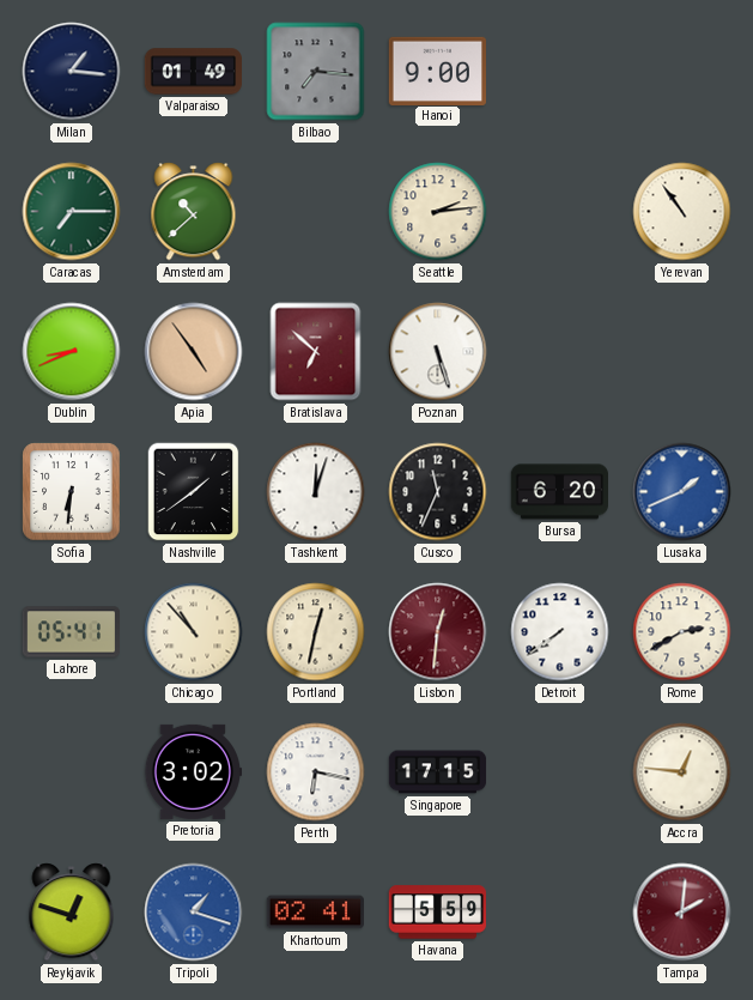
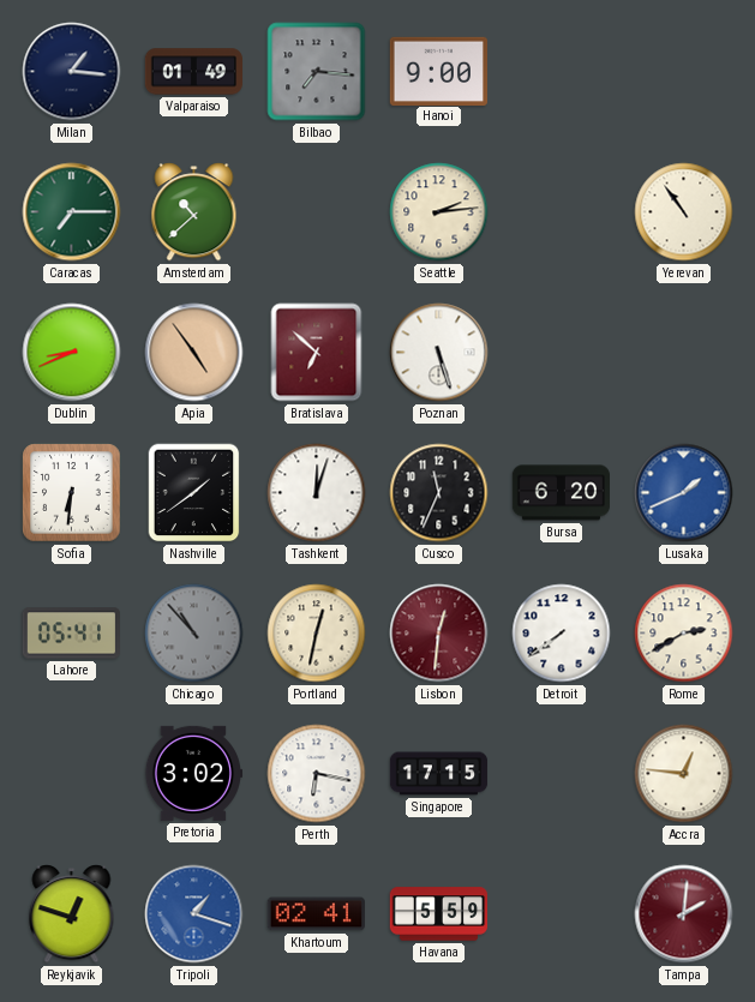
Chicago dial: cream -> grey
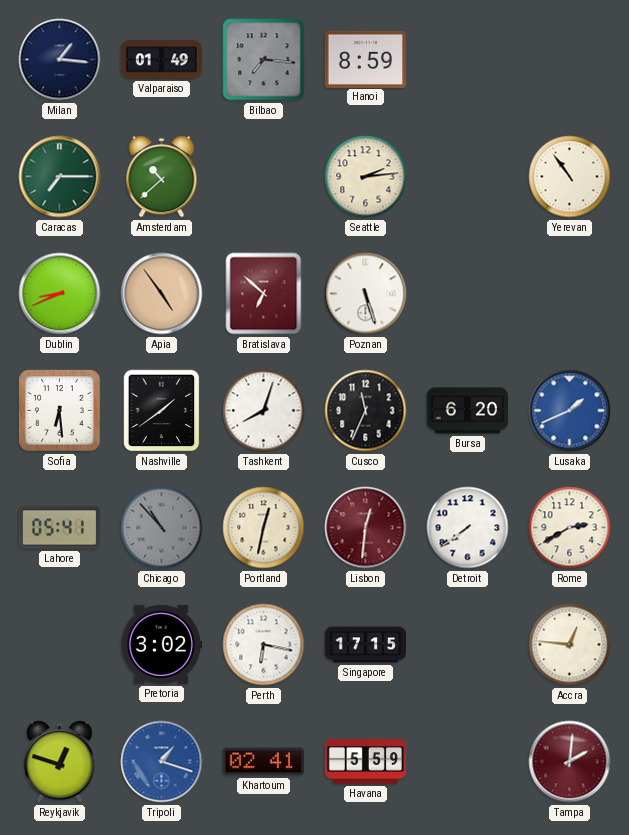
Hanoi: 9:00 -> 8:59
Sofia: 6:31 -> 6:29
Tashkent: 12:03 -> 8:03
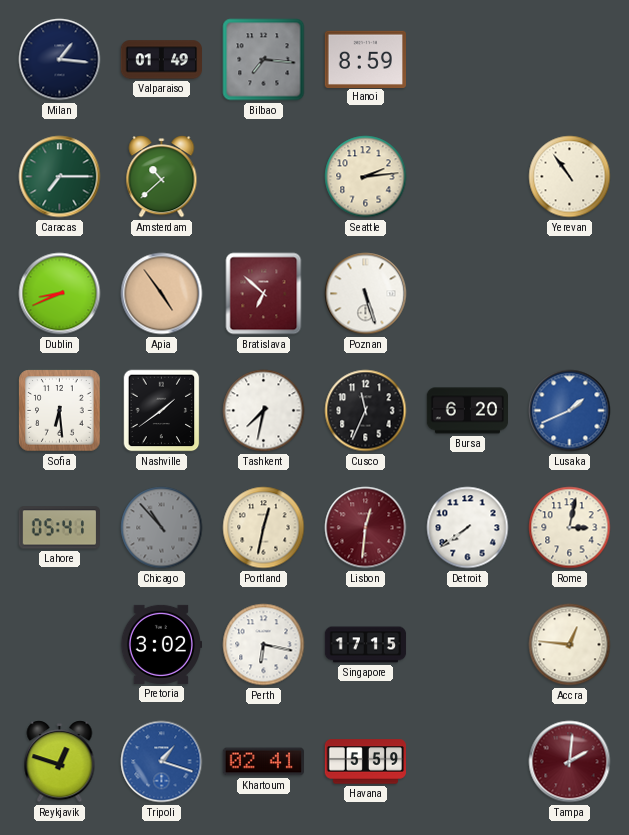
Tashkent: 8:03 -> 7:32
Rome: 2:40 -> 3:02
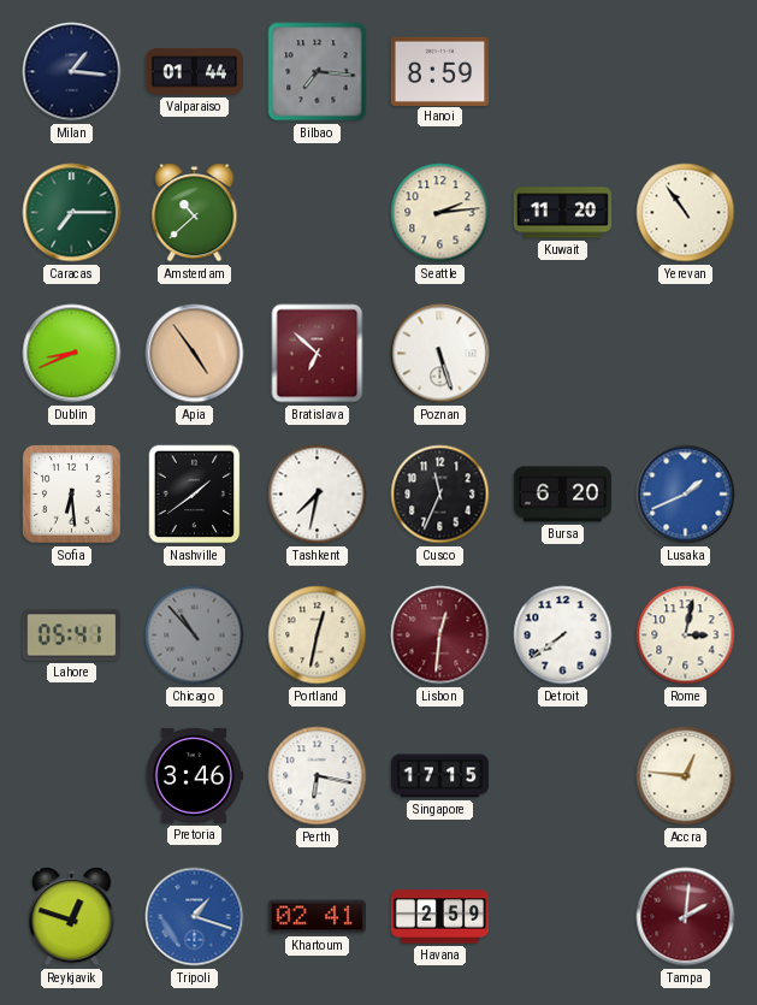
Valparaiso: 01:49 -> 01:44
Kuwait: none -> 11:20
Pretoria: 3:02 -> 3:46
Havana: 5:59 -> 2:59
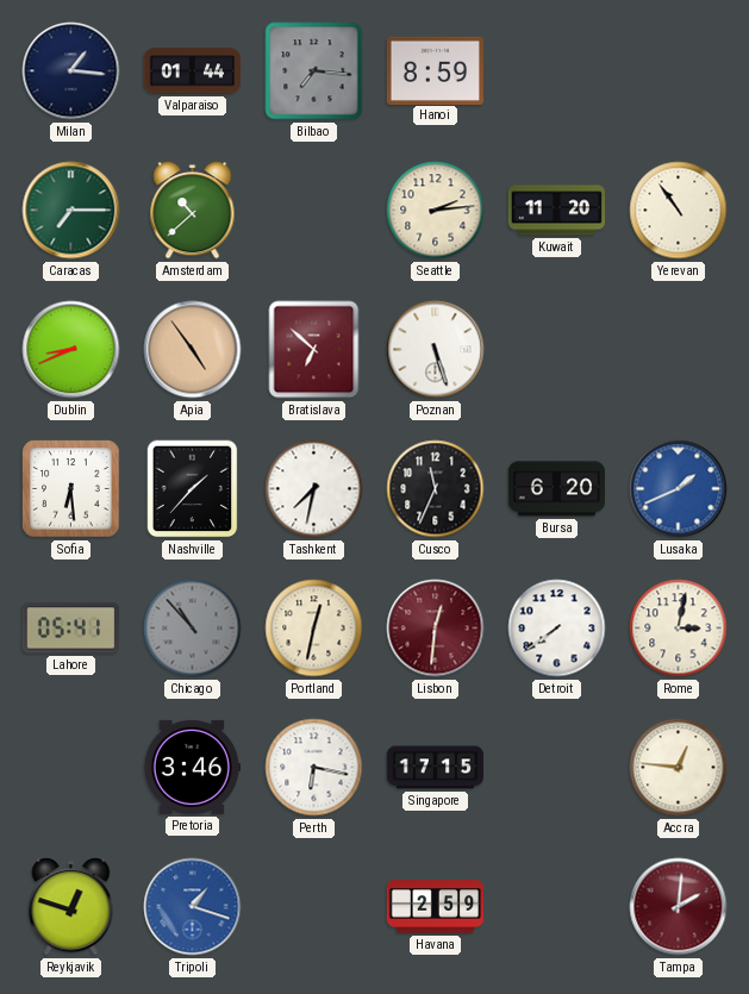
Nashville: 1:39 -> 1:37
Khartoum: 02:41 -> none
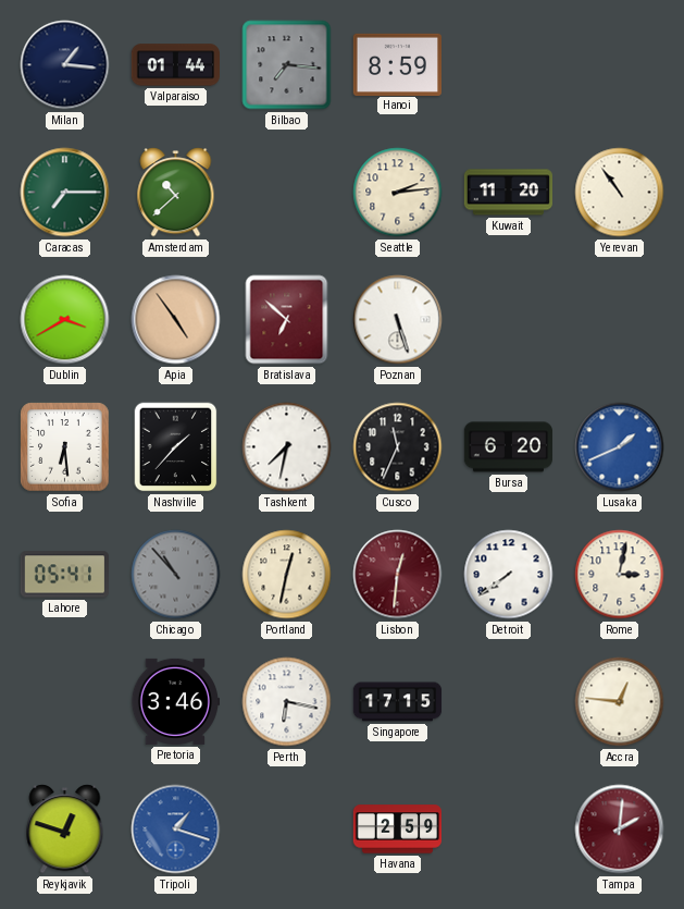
Dublin: 8:41 -> 3:40
